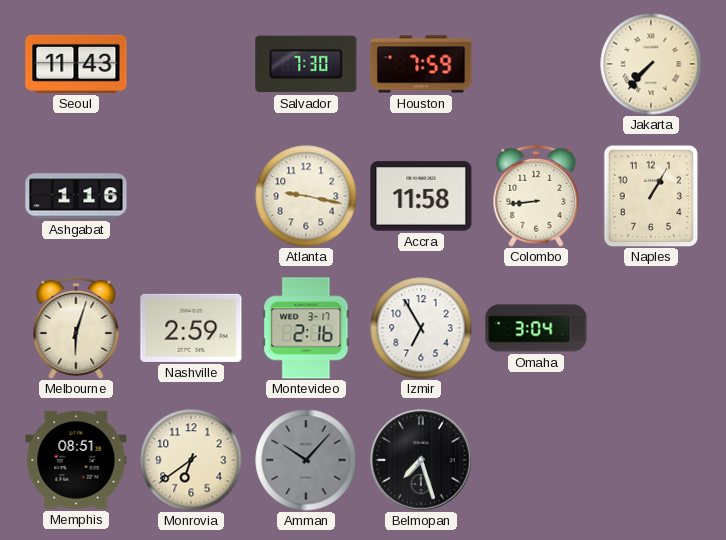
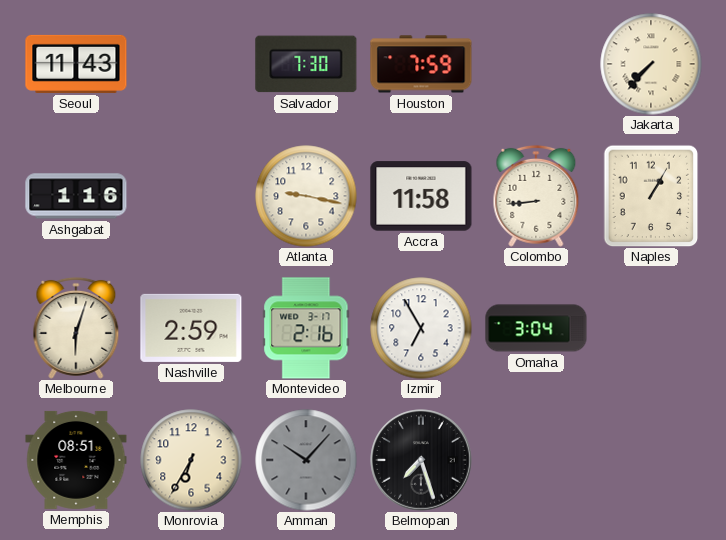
Monrovia: 6:39 -> 6:35
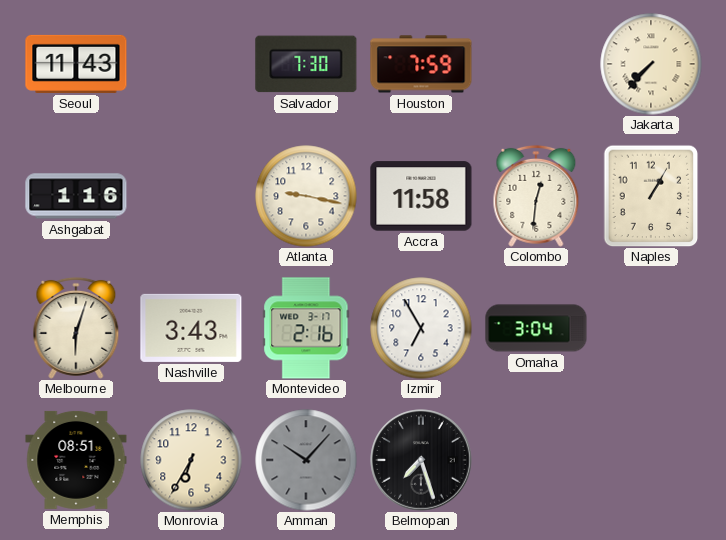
Colombo: 8:44 -> 12:31
Nashville: 2:59 -> 3:43
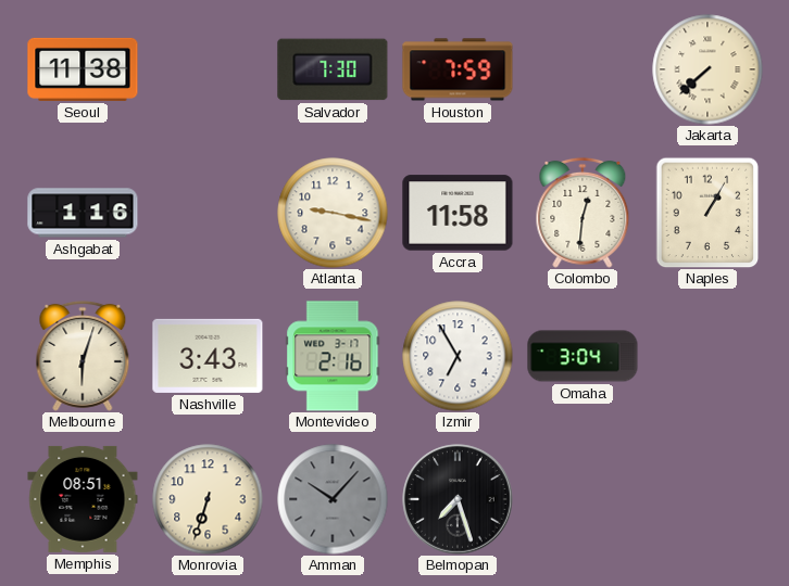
Seoul: 11:43 -> 11:38
Jakarta: 7:37 -> 7:38
Monrovia: 6:35 -> 6:33
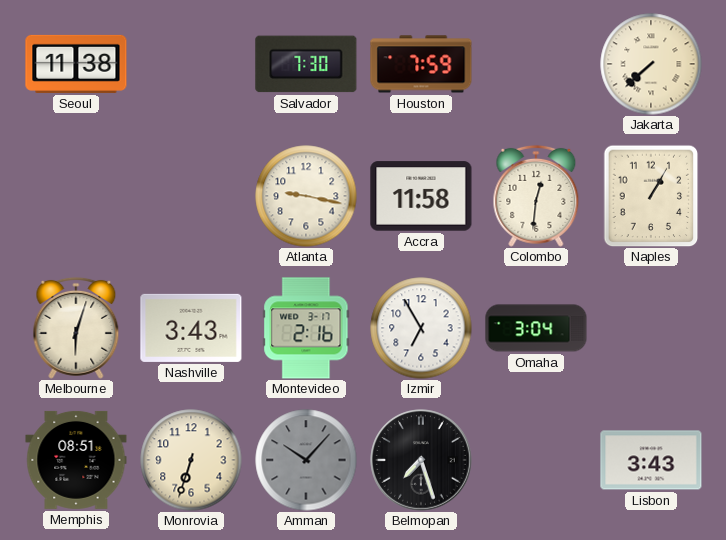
Ashgabat: 1:16 -> none
Lisbon: none -> 3:43
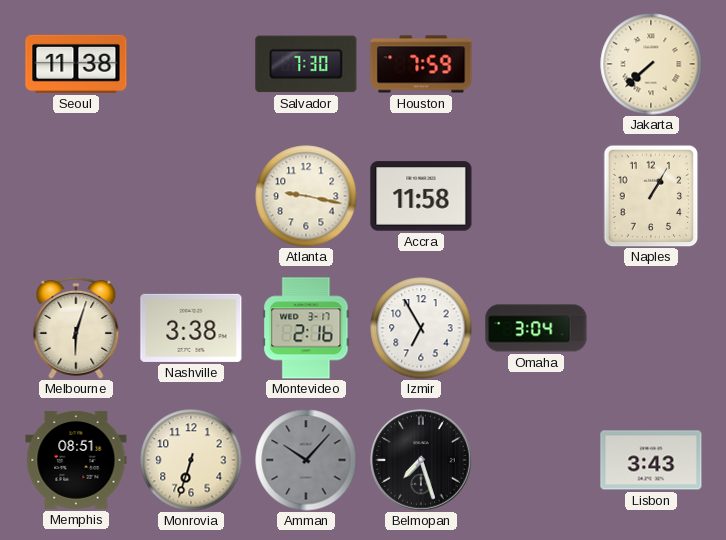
Colombo: 12:31 -> none
Nashville: 3:43 -> 3:38
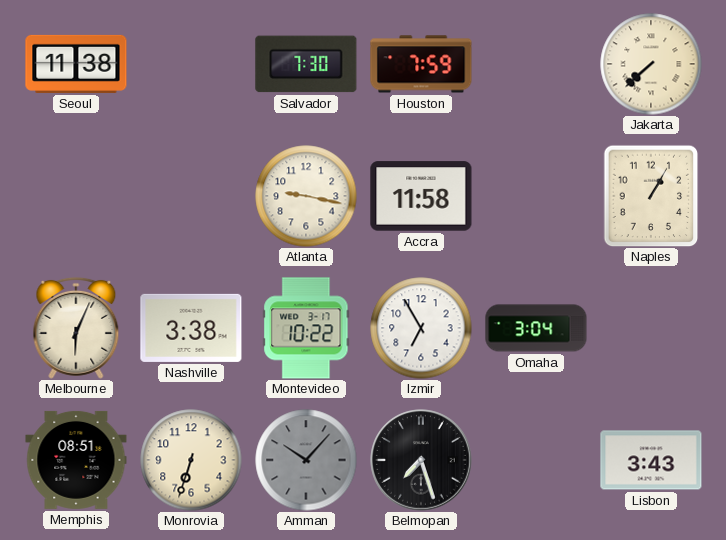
Melbourne: 6:03 -> 6:04
Montevideo: 2:16 -> 10:22
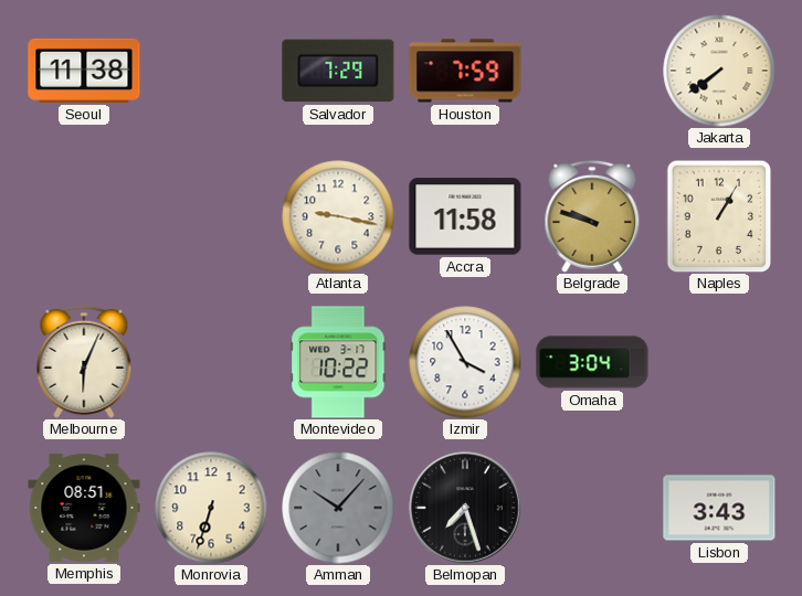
Salvador: 7:30 -> 7:29
Jakarta: 7:38 -> 7:39
Belgrade: none -> 9:48
Nashville: 3:38 -> none
Izmir: 6:55 -> 3:55
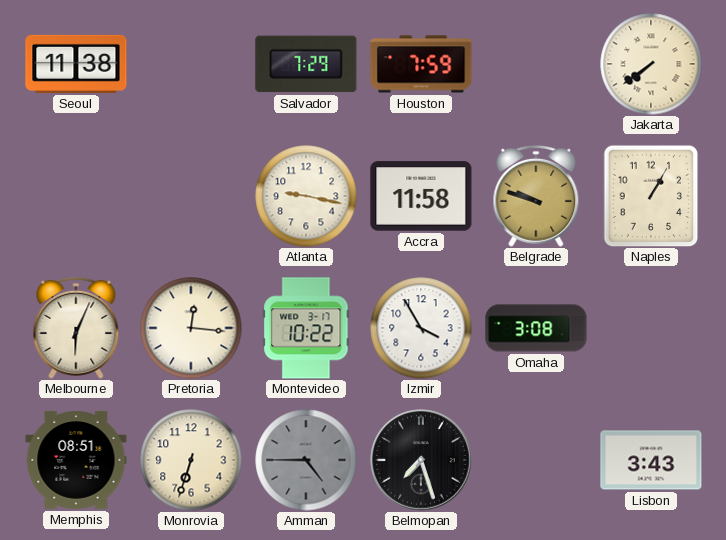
Pretoria: none -> 12:16
Omaha: 3:04 -> 3:08
Amman: 10:07 -> 4:45
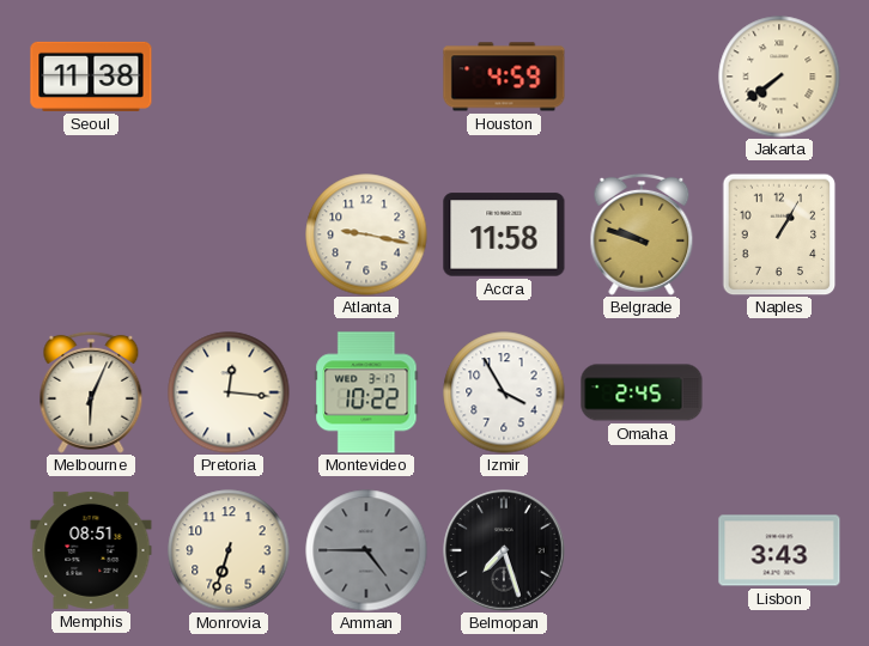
Salvador: 7:29 -> none
Houston: 7:59 -> 4:59
Omaha: 3:08 -> 2:45
